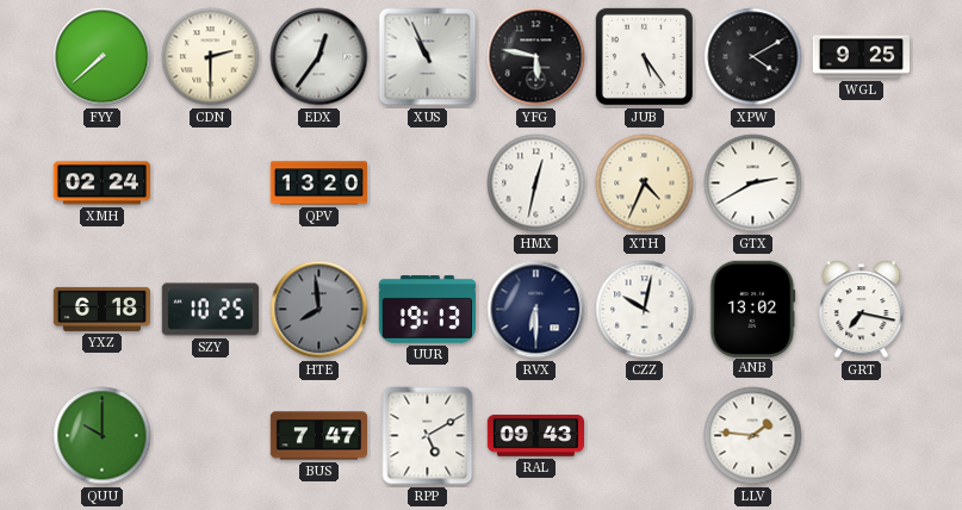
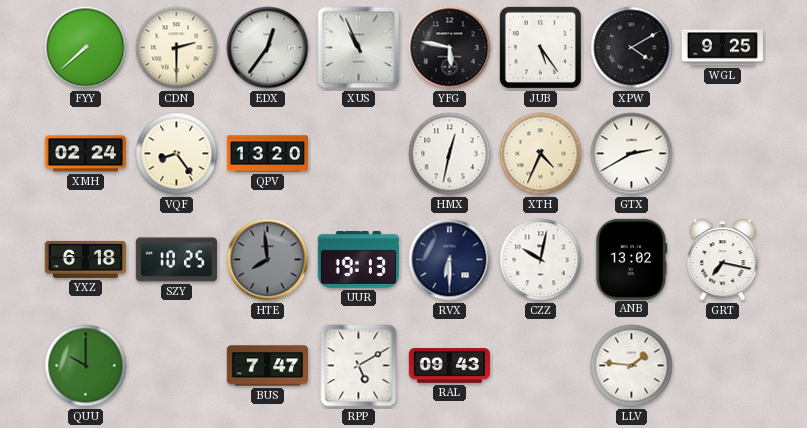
VQF: none -> 8:24
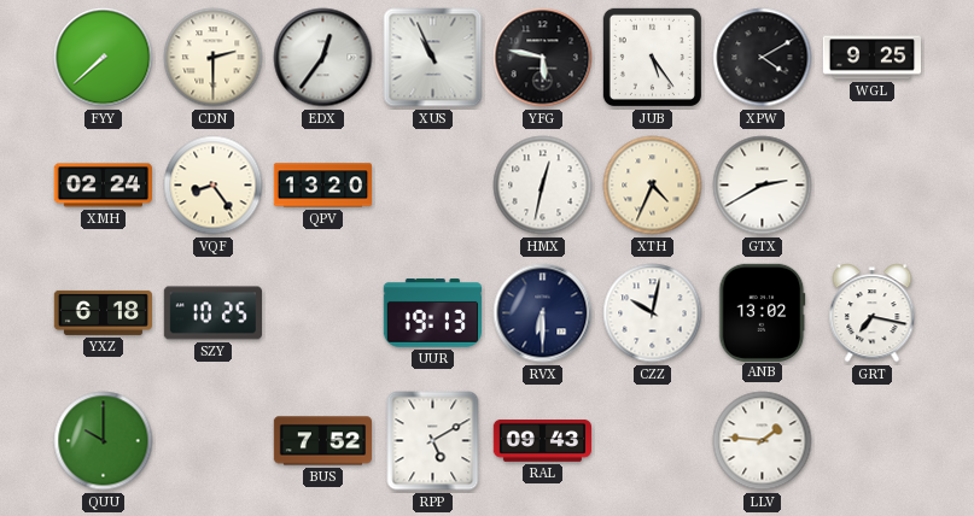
HTE: 7:59 -> none
BUS: 7:47 -> 7:52
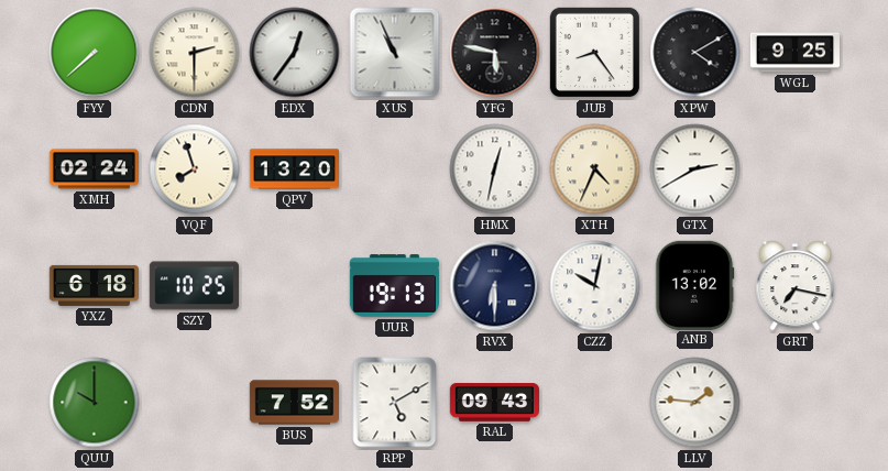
JUB: 5:24 -> 8:24
VQF: 8:24 -> 7:57
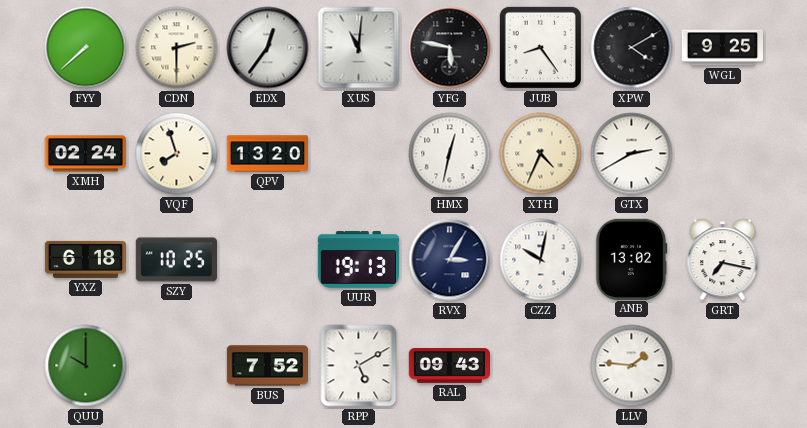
XUS: 10:56 -> 11:01
RVX: 6:30 -> 3:05
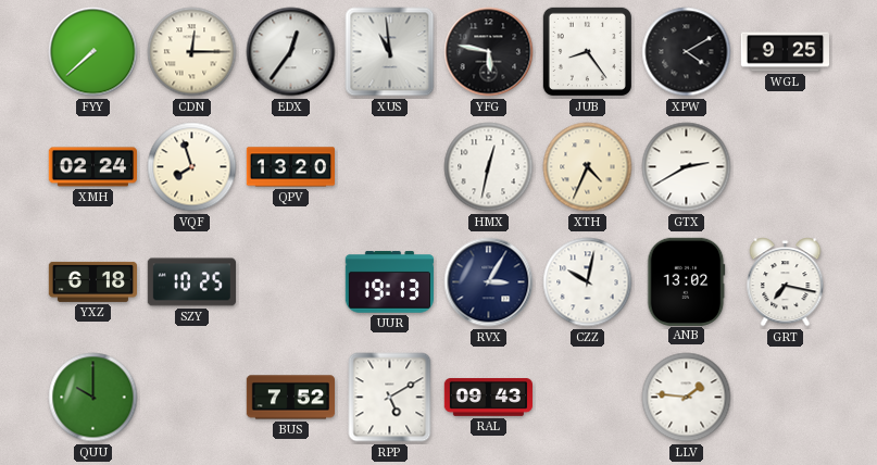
CDN: 2:30 -> 12:15
XUS: 11:01 -> 10:59
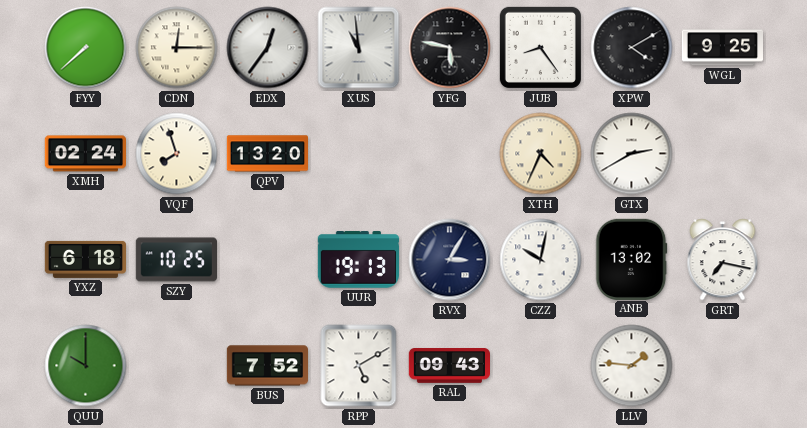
HMX: 12:32 -> none
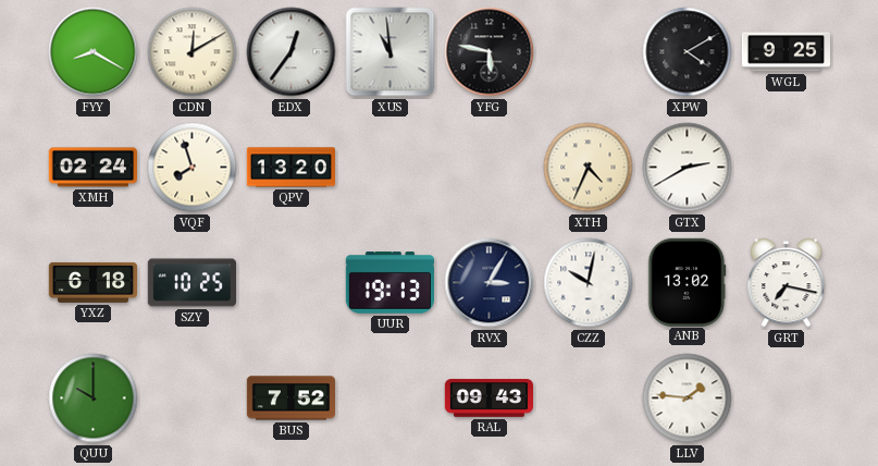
FYY: 7:38 -> 8:20
CDN: 12:15 -> 12:10
JUB: 8:24 -> none
RPP: 5:10 -> none
